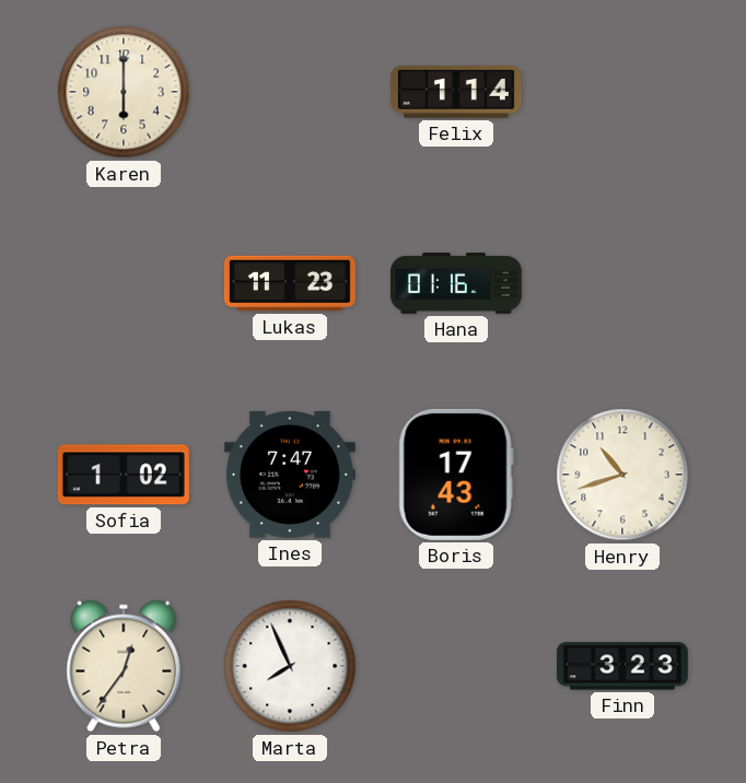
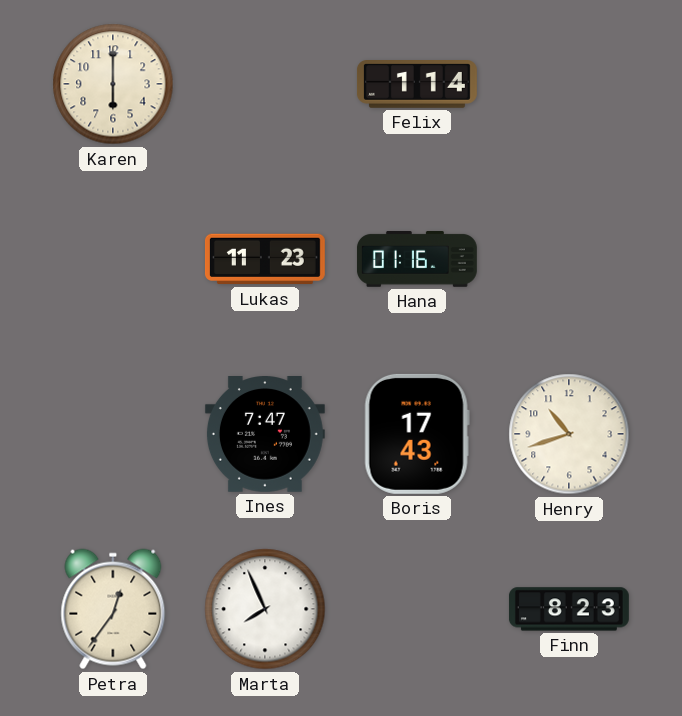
Sofia: 1:02 -> none
Finn: 3:23 -> 8:23
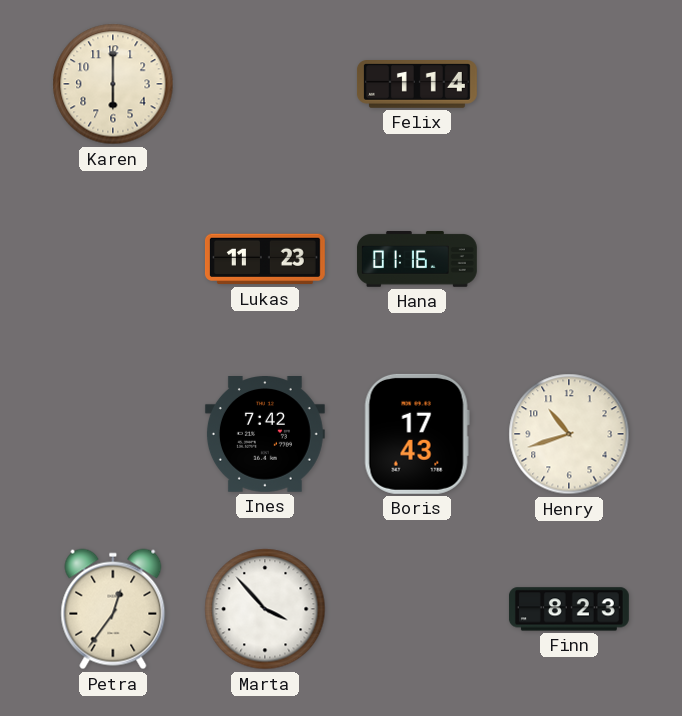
Ines: 7:47 -> 7:42
Marta: 7:56 -> 3:53
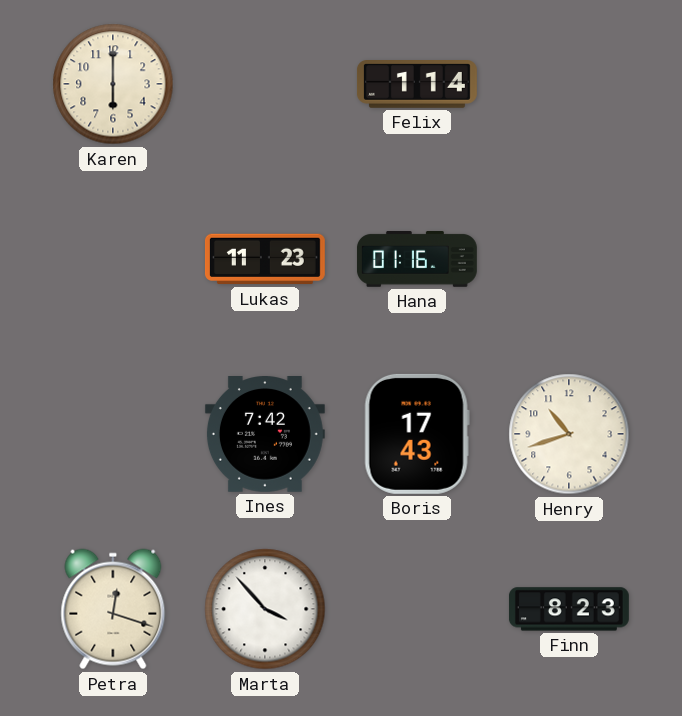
Petra: 12:36 -> 12:18
